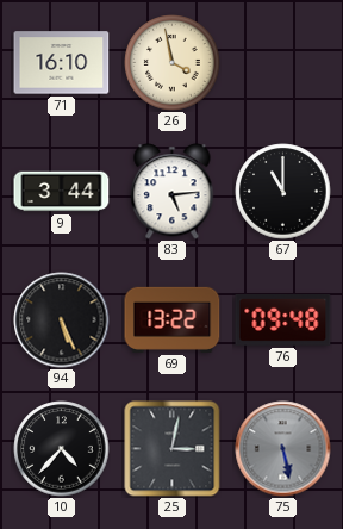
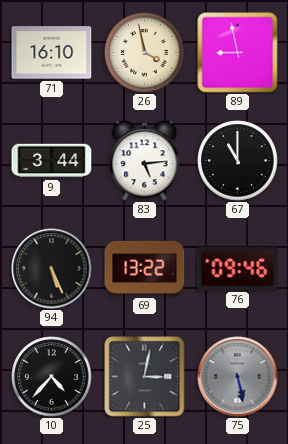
89: none -> 8:58
76: 09:48 -> 09:46
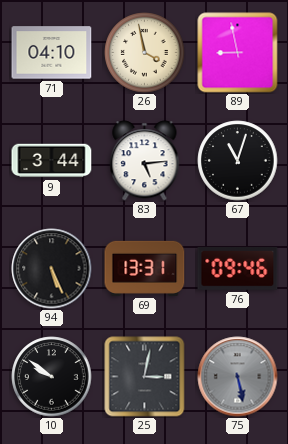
71: 16:10 -> 04:10
67: 11:00 -> 11:03
69: 13:22 -> 13:31
10: 4:37 -> 9:51
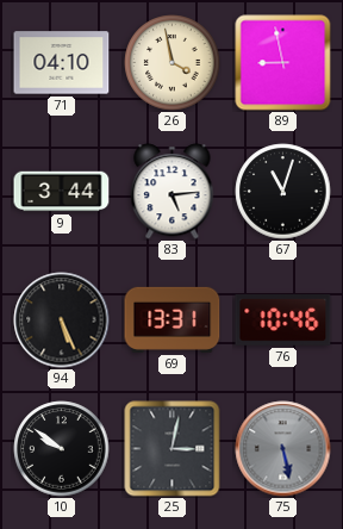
76: 09:46 -> 10:46
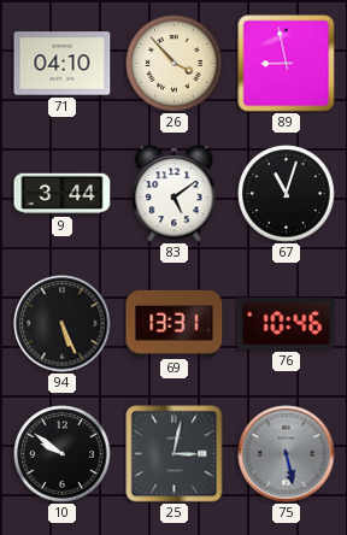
26: 3:58 -> 3:53
83: 5:14 -> 5:09
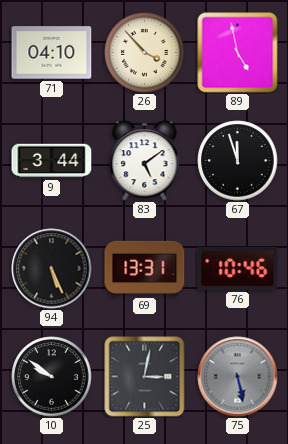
89: 8:58 -> 4:58
67: 11:03 -> 11:57
